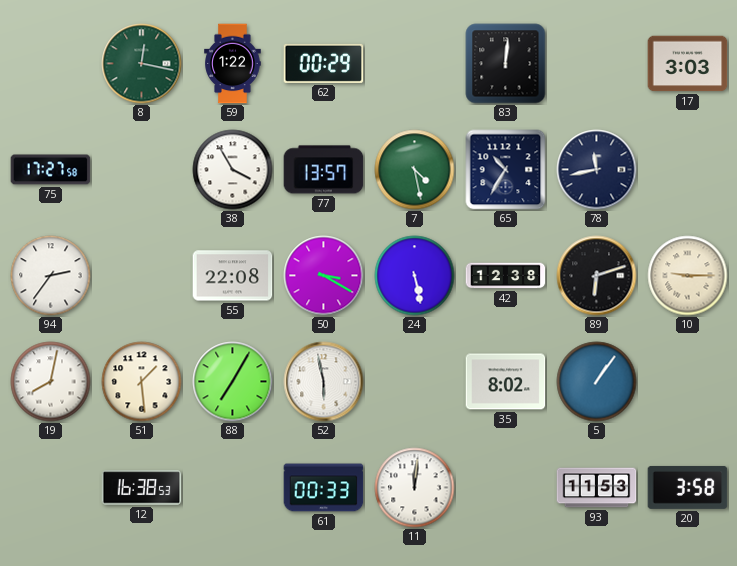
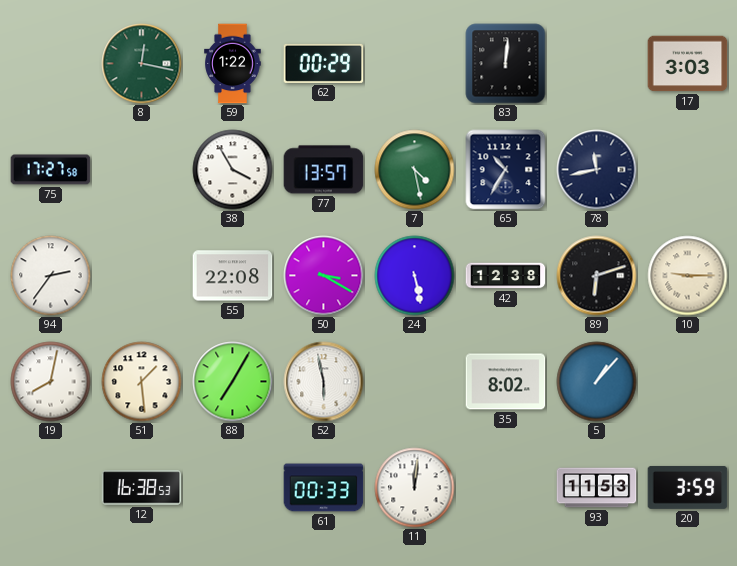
5: 1:06 -> 1:07
20: 3:58 -> 3:59
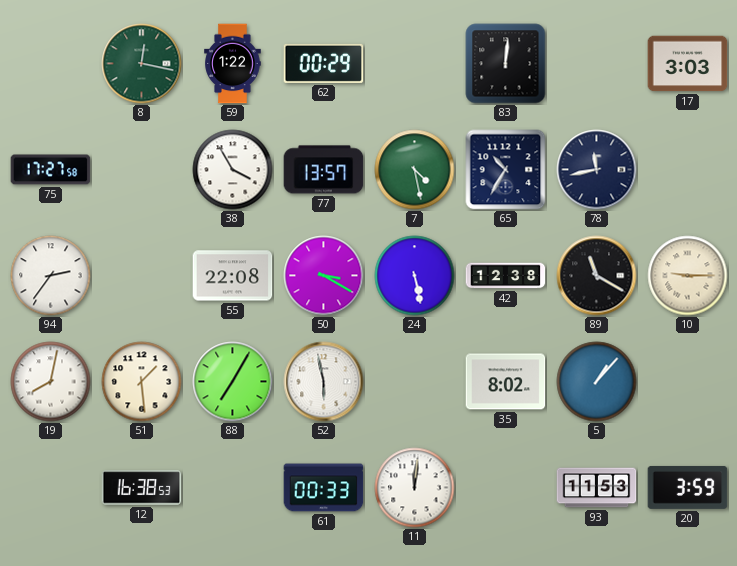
89: 6:12 -> 11:20
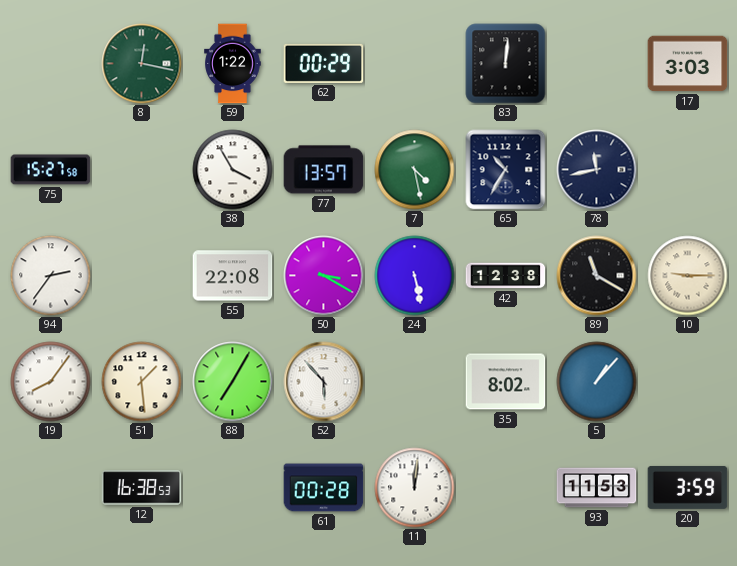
75: 17:27 -> 15:27
19: 8:02 -> 8:06
52: 5:58 -> 5:53
61: 00:33 -> 00:28
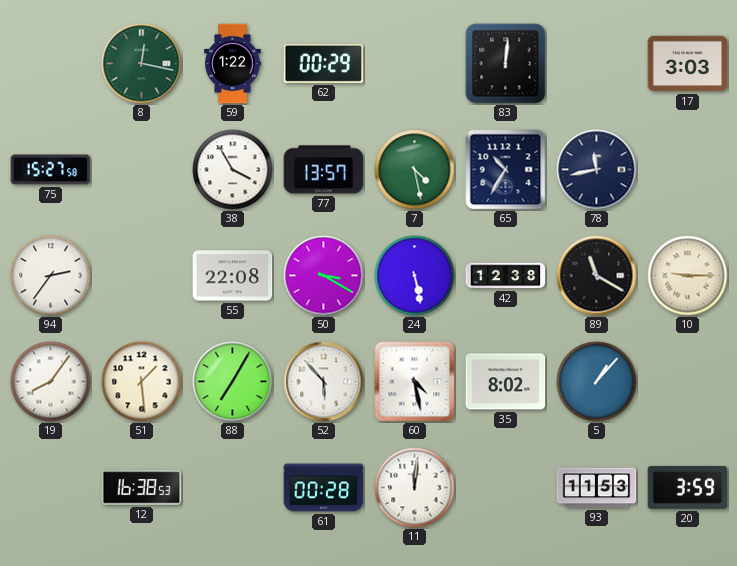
60: none -> 4:28
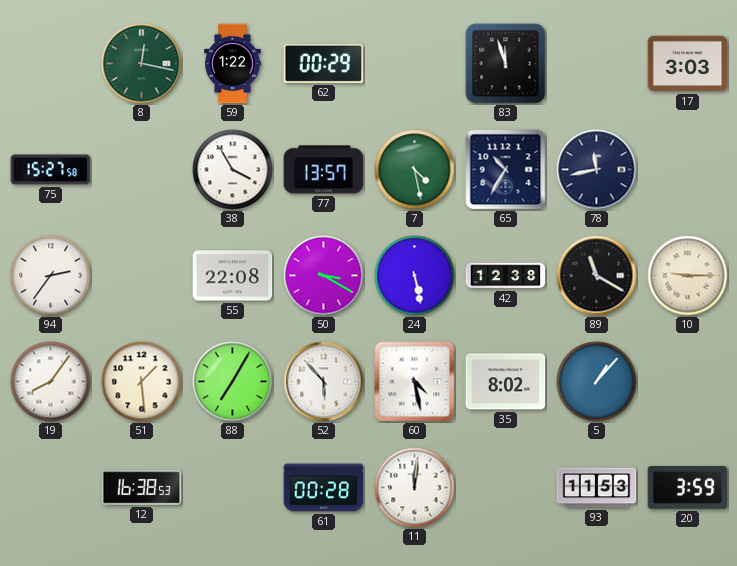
83: 12:01 -> 11:57
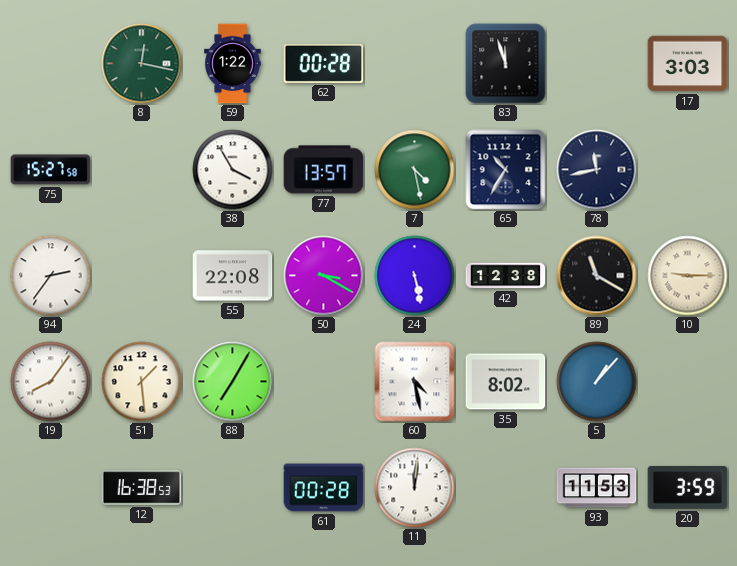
62: 00:29 -> 00:28
52: 5:53 -> none
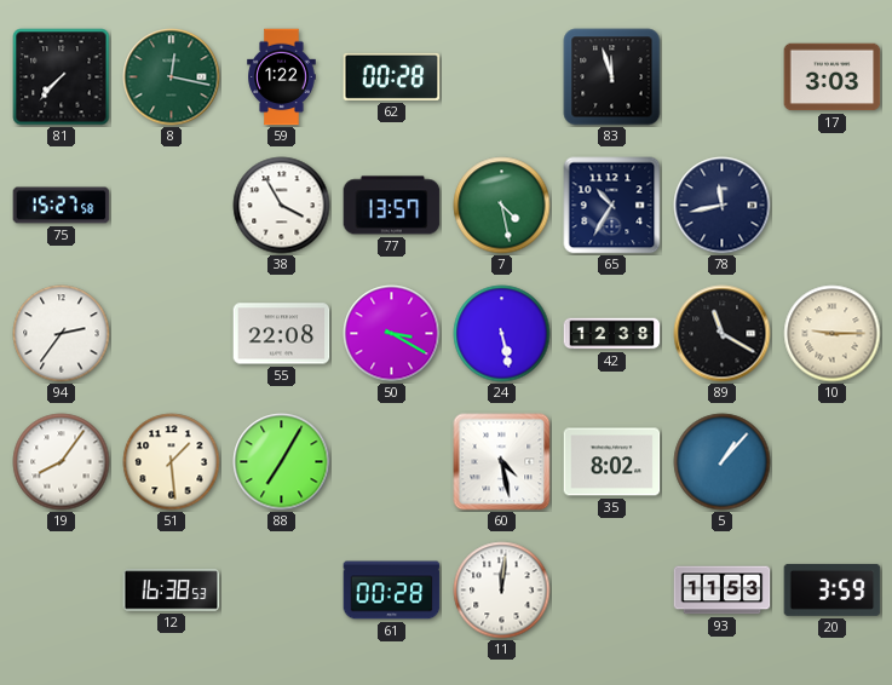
81: none -> 7:37
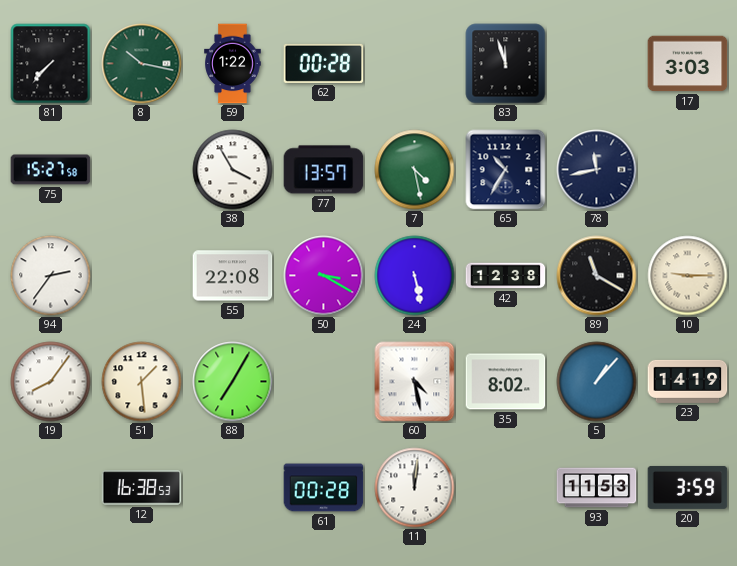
8: 12:17 -> 10:17
23: none -> 14:19
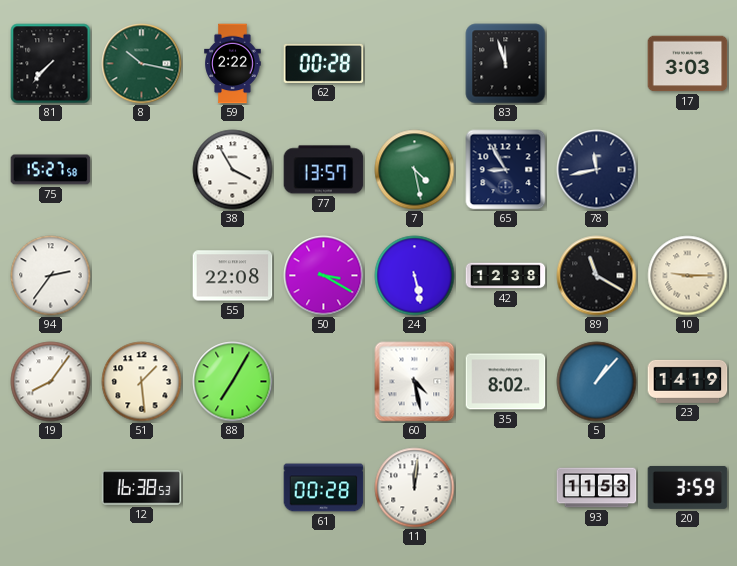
59: 1:22 -> 2:22
65: 10:35 -> 8:55
